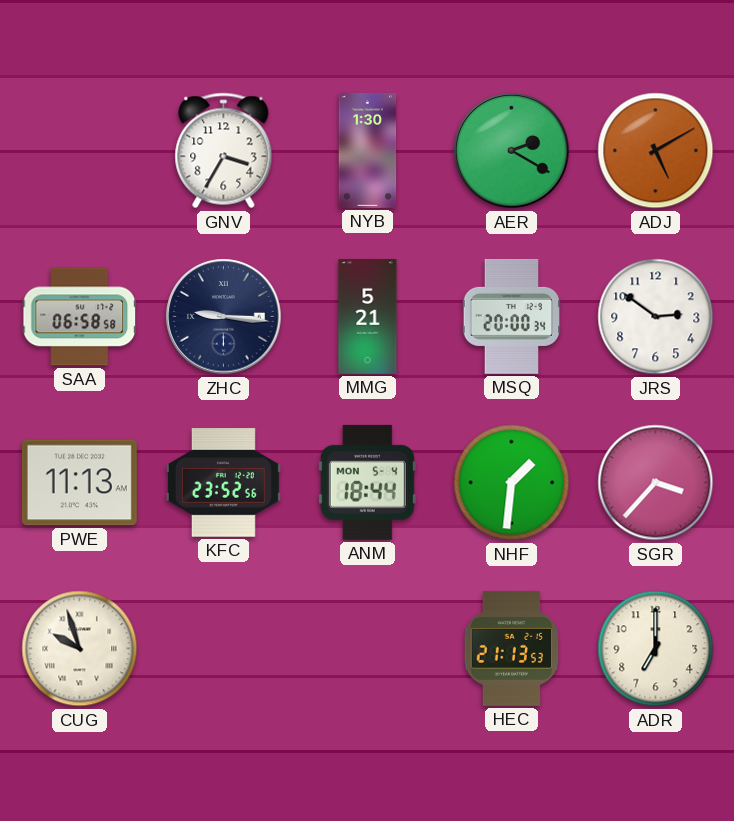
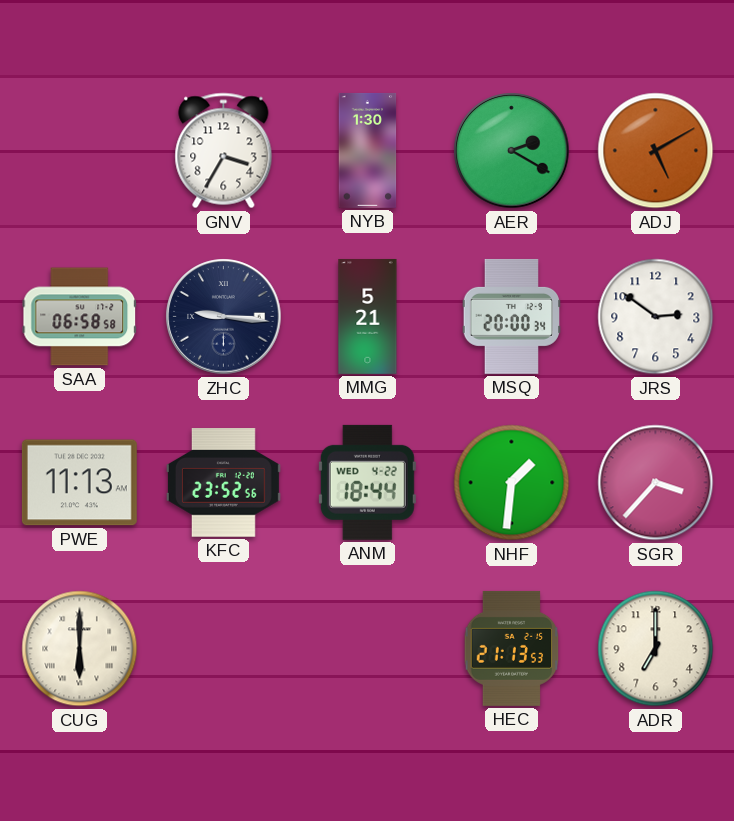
ANM date: MON 5-4 -> WED 4-22
CUG: 9:57 -> 6:00
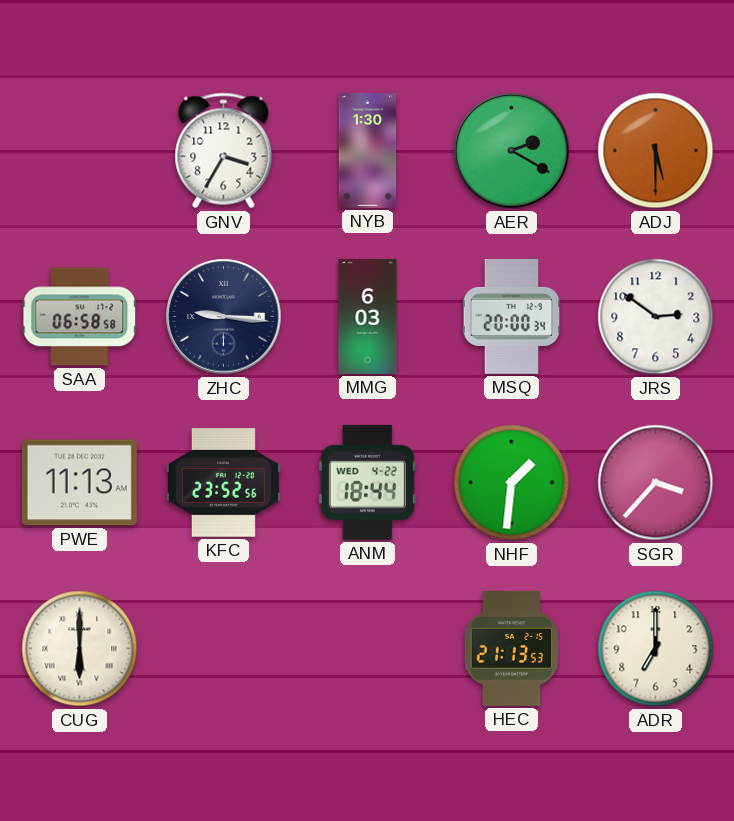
ADJ: 5:10 -> 5:30
MMG: 5:21 -> 6:03
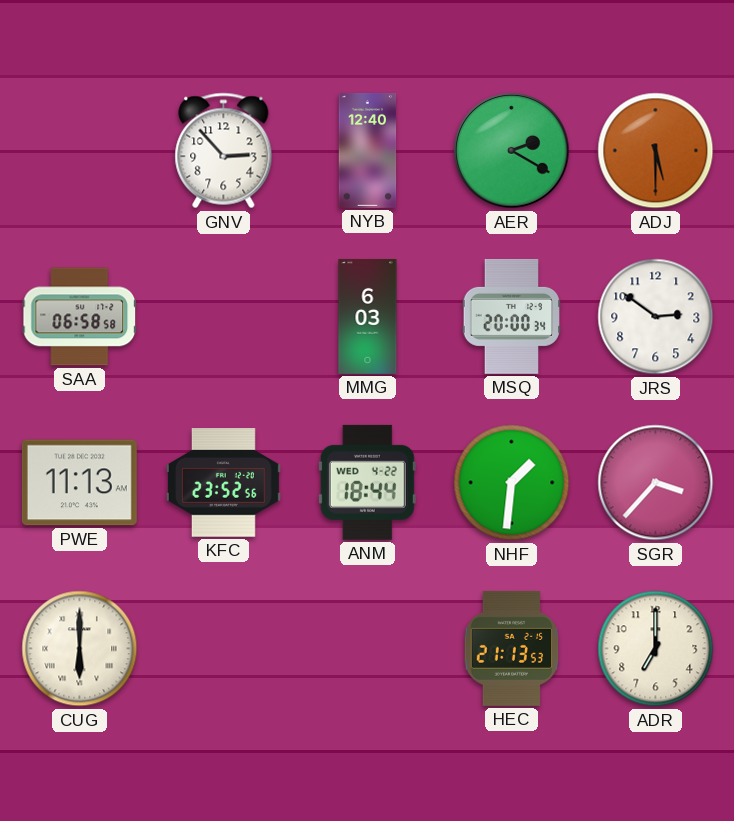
GNV: 3:35 -> 2:53
NYB: 1:30 -> 12:40
ZHC: 9:16 -> none
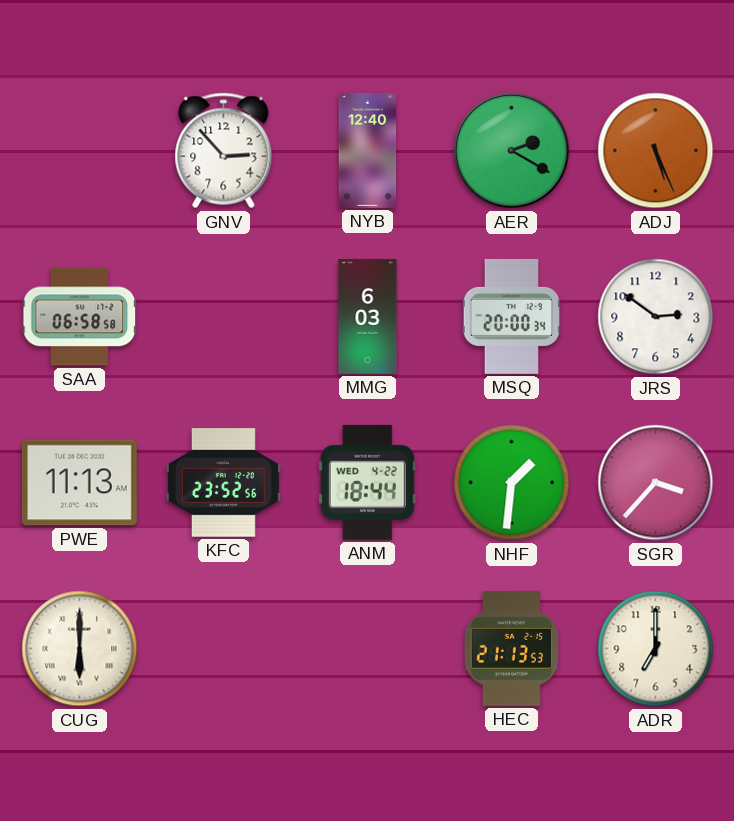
ADJ: 5:30 -> 5:26
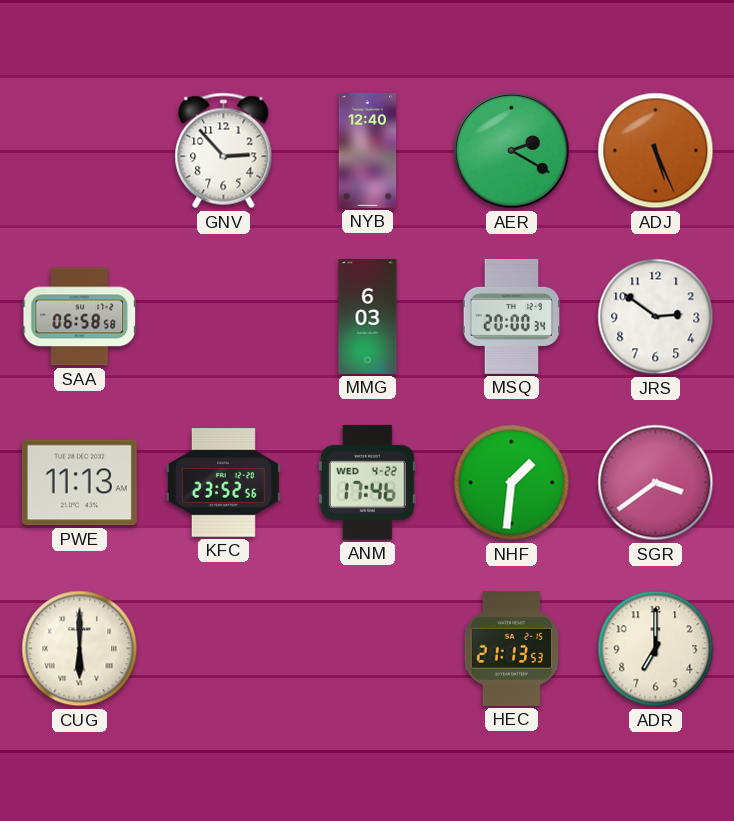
ANM: 18:44 -> 17:46
SGR: 3:37 -> 3:39
